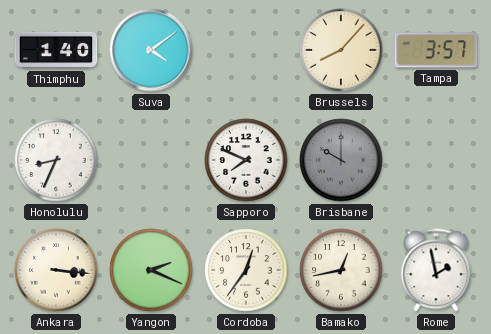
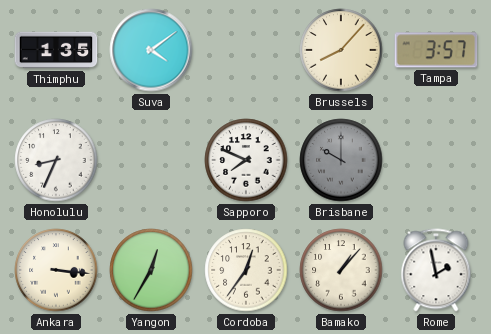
Thimphu: 1:40 -> 1:35
Yangon: 2:19 -> 12:35
Bamako: 12:43 -> 1:07
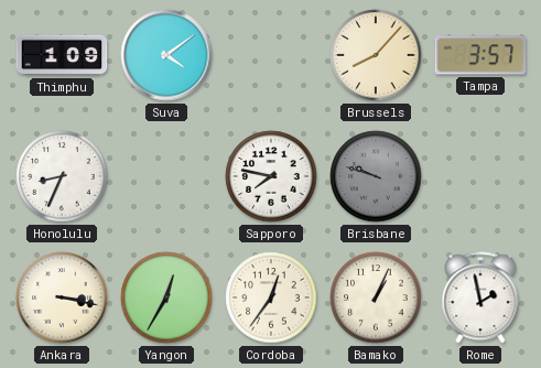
Thimphu: 1:35 -> 1:09
Sapporo: 7:49 -> 7:47
Brisbane: 10:00 -> 9:48
Ankara: 3:16 -> 3:17
Bamako: 1:07 -> 1:04
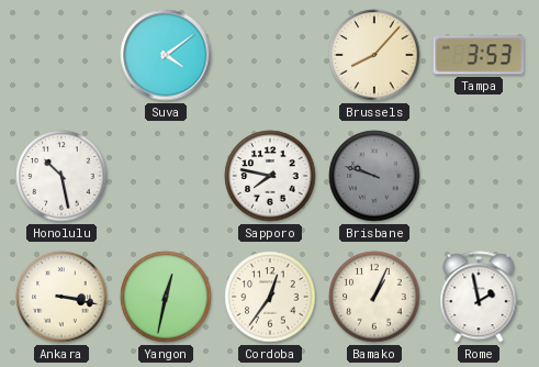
Thimphu: 1:09 -> none
Tampa: 3:57 -> 3:53
Honolulu: 8:34 -> 10:28
Yangon: 12:35 -> 12:32
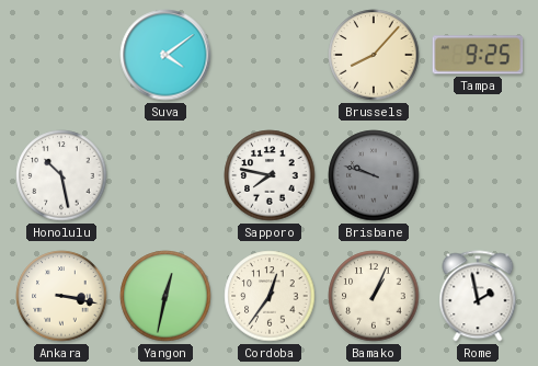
Tampa: 3:53 -> 9:25
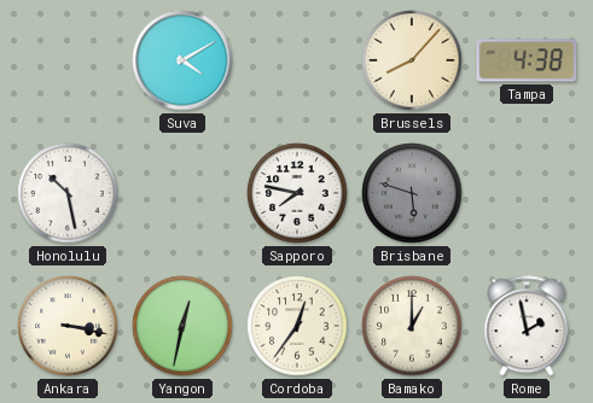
Suva: 4:09 -> 4:10
Tampa: 9:25 -> 4:38
Brisbane: 9:48 -> 5:48
Bamako: 1:04 -> 1:00
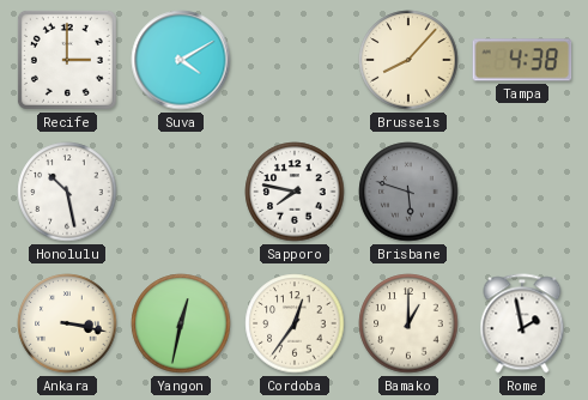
Recife: none -> 3:00
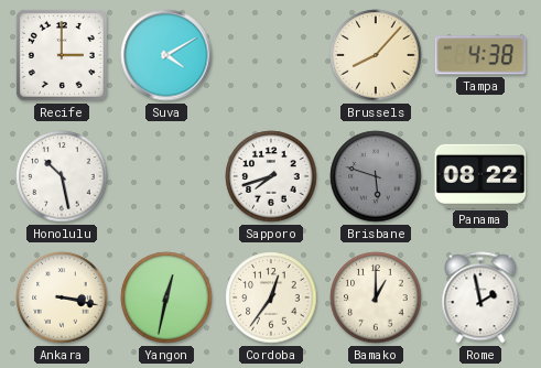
Sapporo: 7:47 -> 7:42
Panama: none -> 08:22
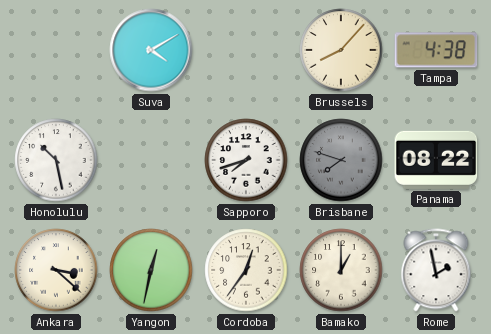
Recife: 3:00 -> none
Brisbane: 5:48 -> 7:48
Ankara: 3:17 -> 3:22
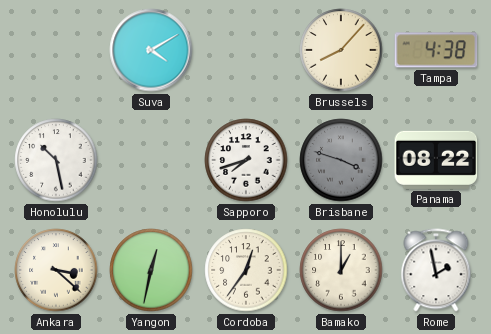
Brisbane: 7:48 -> 3:48
